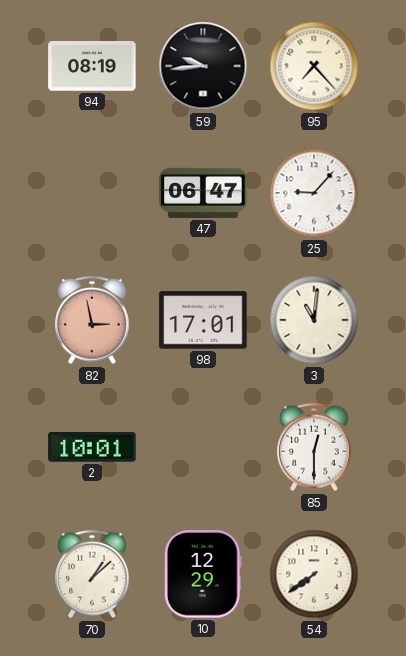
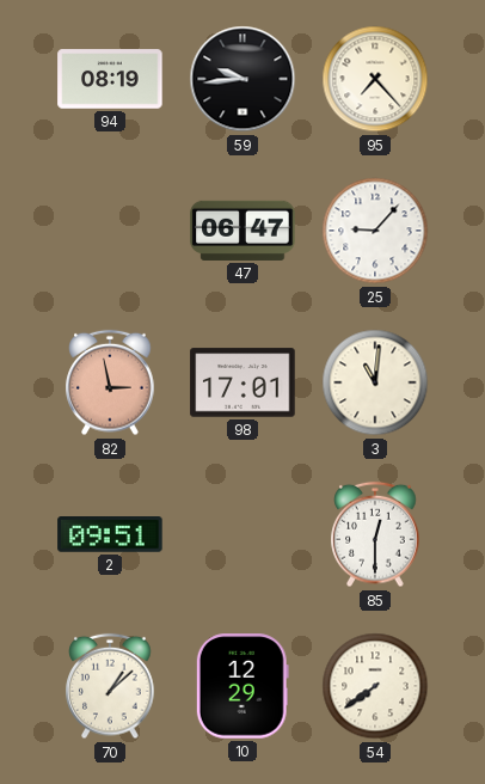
2: 10:01 -> 09:51
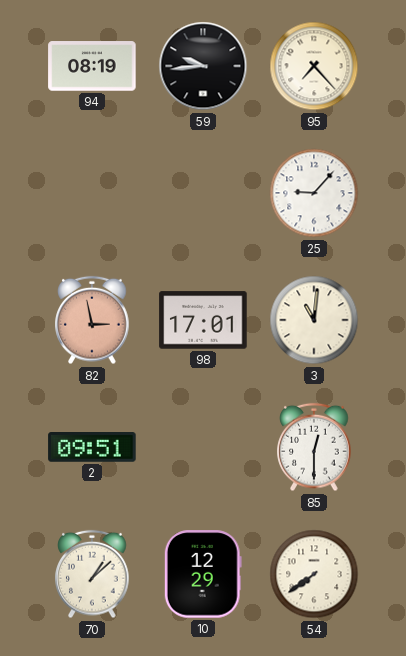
47: 06:47 -> none
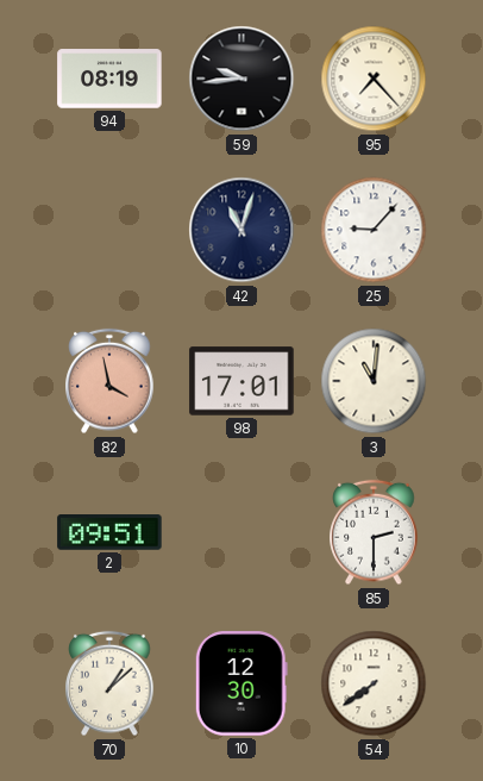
42: none -> 11:03
82: 2:58 -> 3:58
85: 12:30 -> 2:30
10: 12:29 -> 12:30
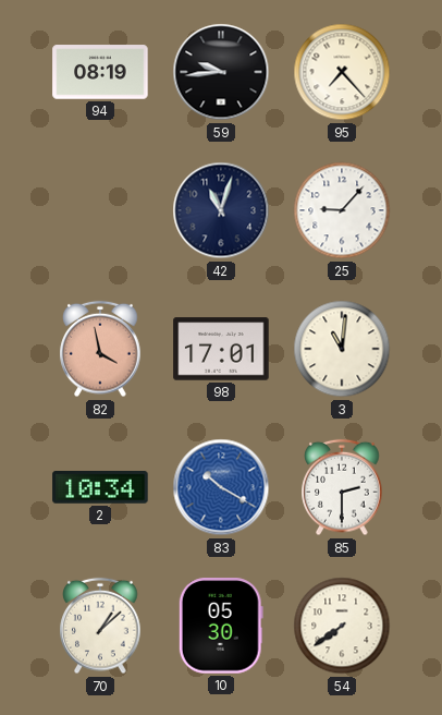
2: 09:51 -> 10:34
83: none -> 10:20
10: 12:30 -> 05:30
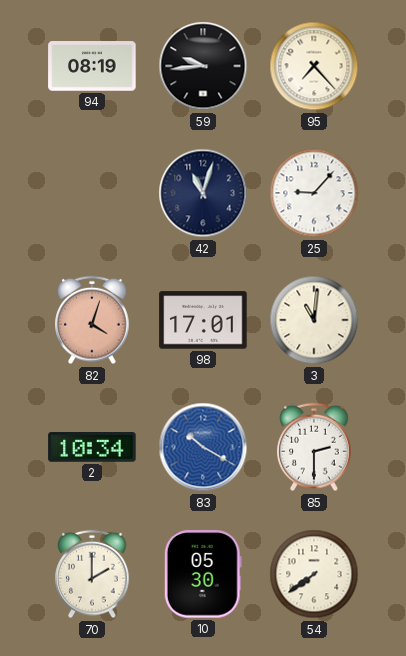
82: 3:58 -> 4:03
70: 1:08 -> 2:00
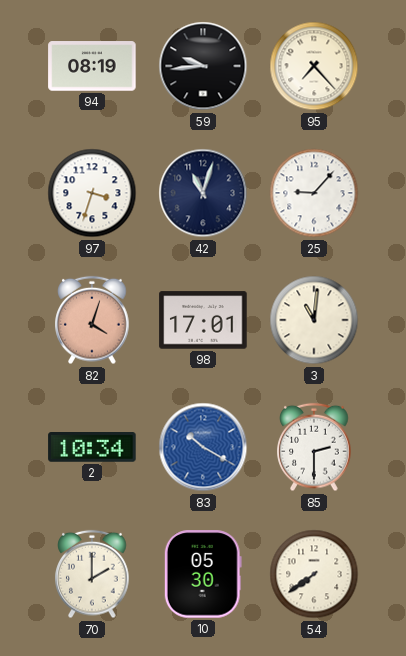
97: none -> 3:33
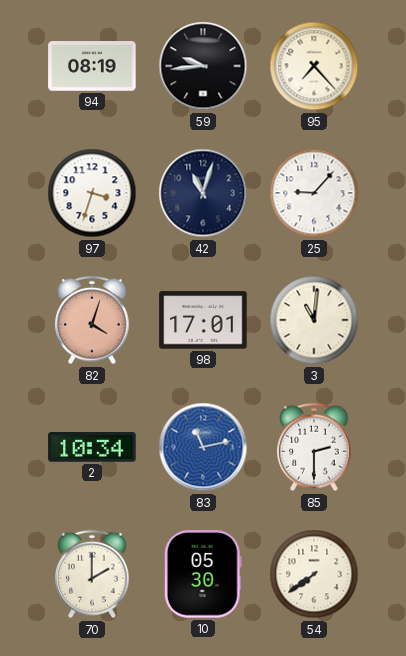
83: 10:20 -> 11:13
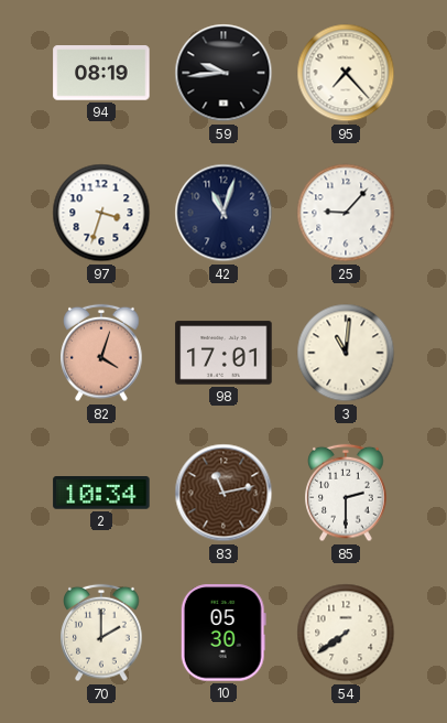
83 dial: blue -> brown
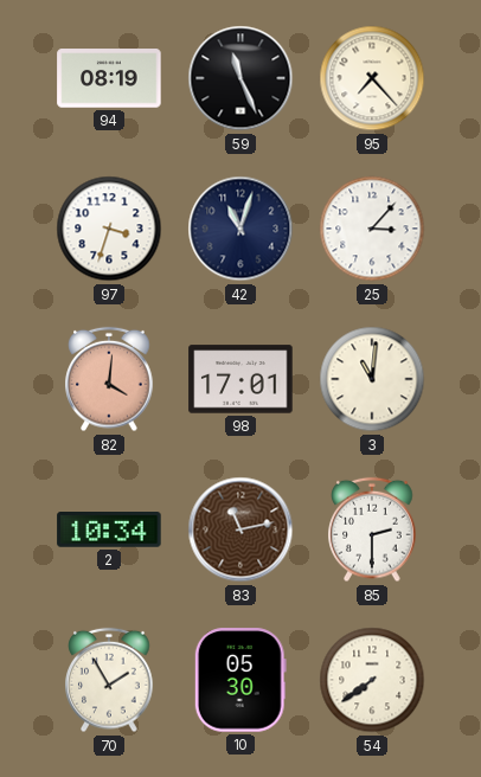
59: 9:44 -> 11:26
25: 9:07 -> 3:07
82: 4:03 -> 4:01
70: 2:00 -> 1:55
